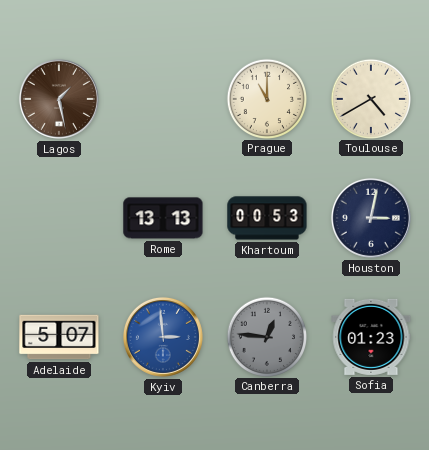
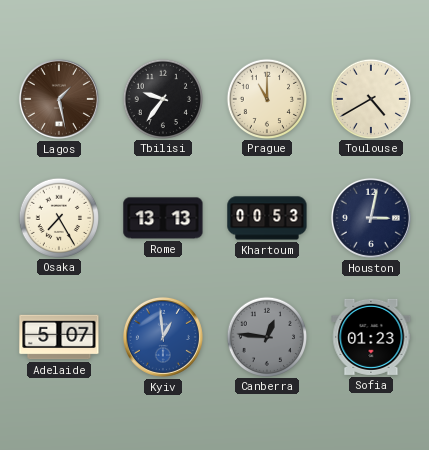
Tbilisi: none -> 9:36
Osaka: none -> 7:25
Kyiv: 2:59 -> 12:59
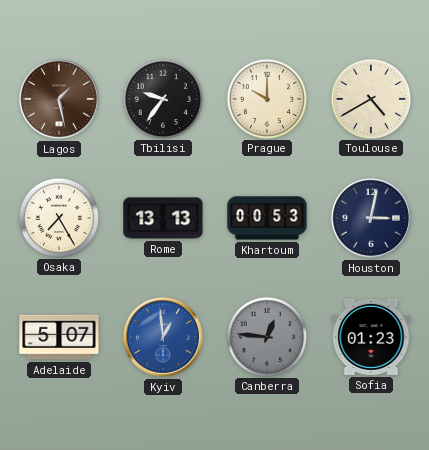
Prague: 11:00 -> 10:00
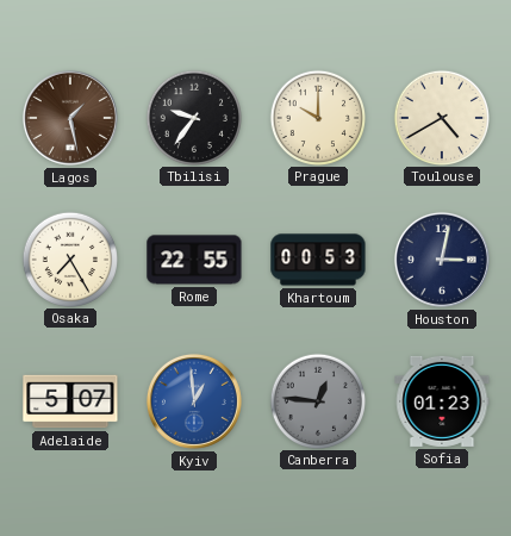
Rome: 13:13 -> 22:55
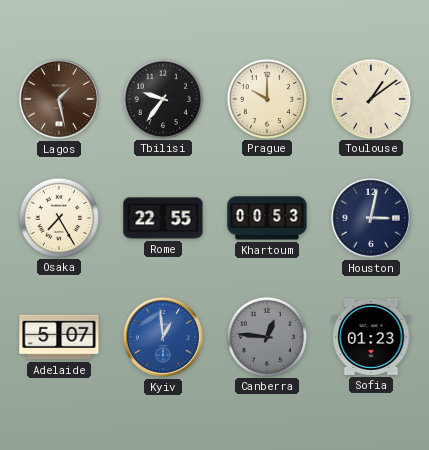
Toulouse: 4:40 -> 1:09
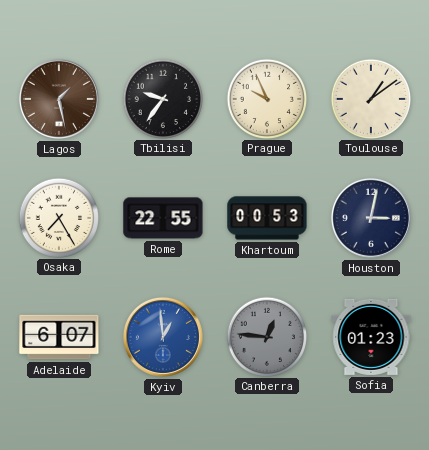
Prague: 10:00 -> 9:56
Adelaide: 5:07 -> 6:07
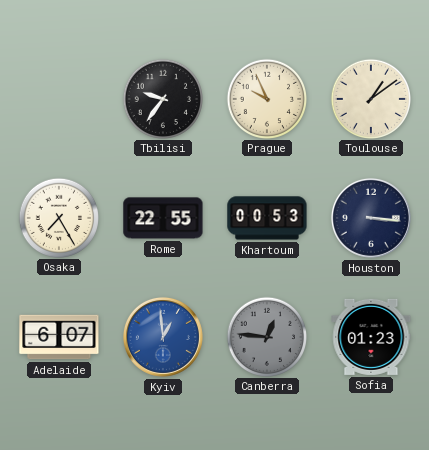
Lagos: 1:28 -> none
Houston: 3:02 -> 3:16
